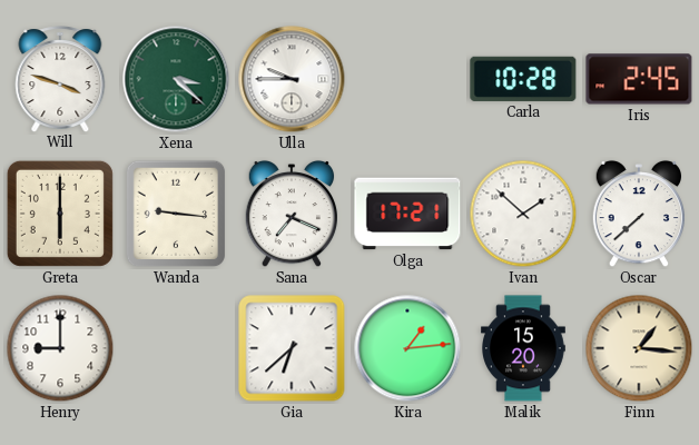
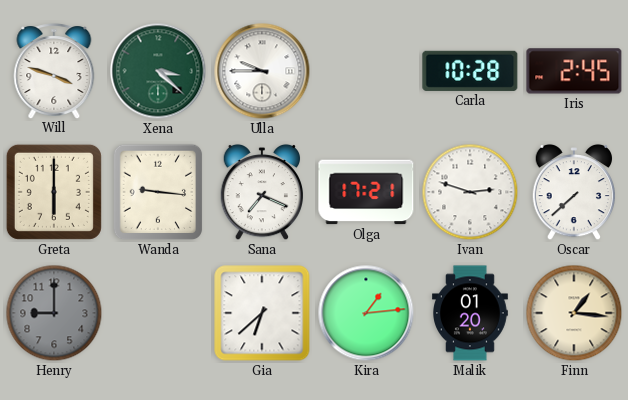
Ivan: 1:52 -> 2:48
Henry dial: white -> grey
Malik: 15:20 -> 01:20
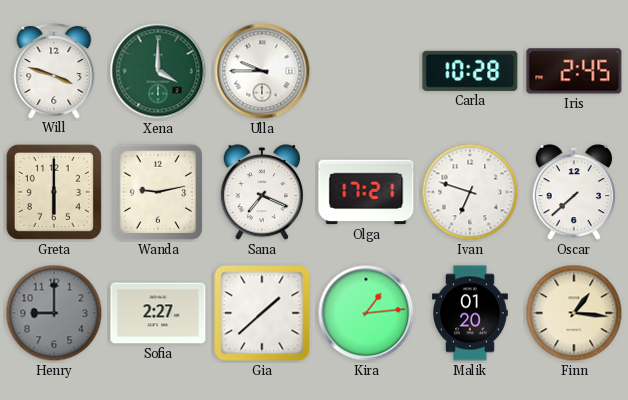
Xena: 3:22 -> 4:00
Wanda: 9:16 -> 9:13
Ivan: 2:48 -> 6:48
Sofia: none -> 2:27
Gia: 6:38 -> 1:38
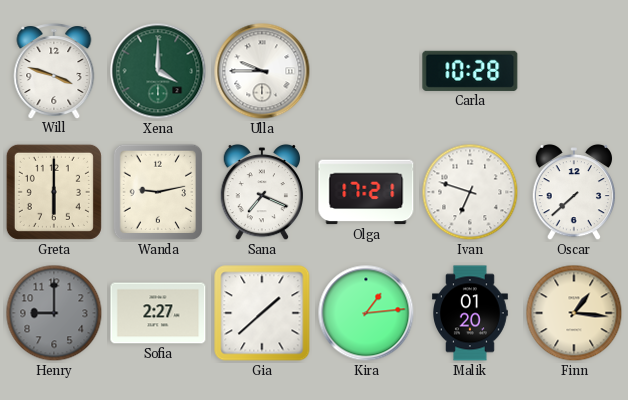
Iris: 2:45 -> none
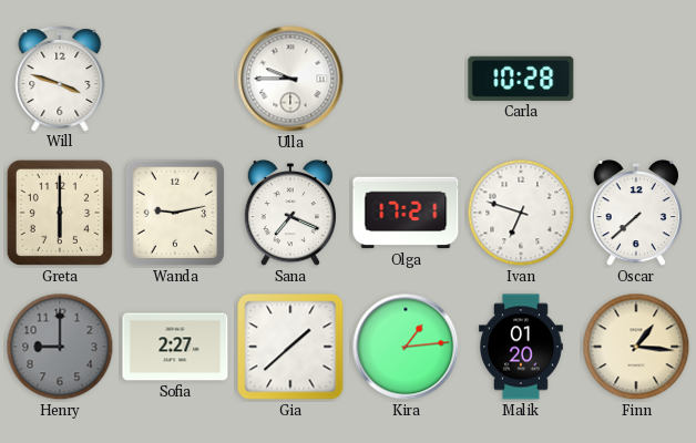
Xena: 4:00 -> none
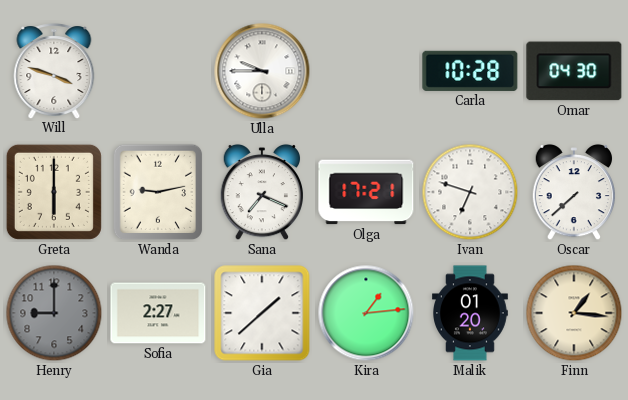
Omar: none -> 04:30
